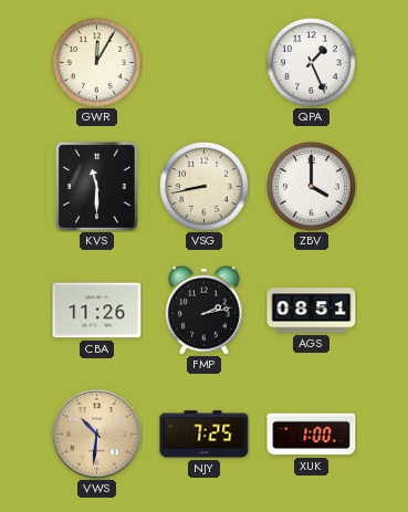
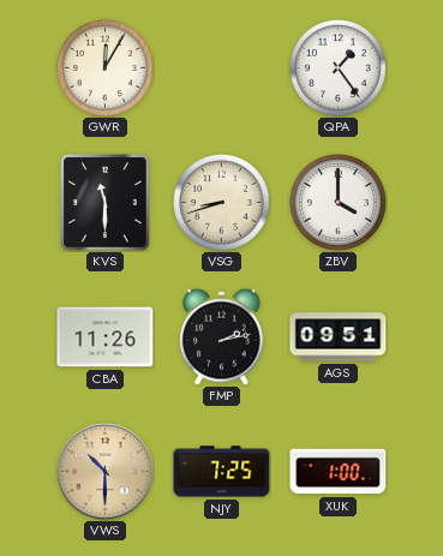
QPA: 1:26 -> 1:24
VSG: 8:43 -> 8:42
AGS: 08:51 -> 09:51
VWS: 10:31 -> 10:30
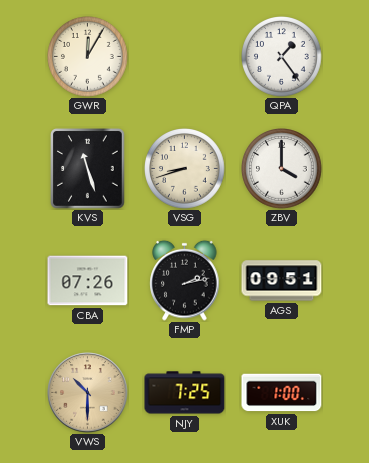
KVS: 11:30 -> 11:27
CBA: 11:26 -> 07:26
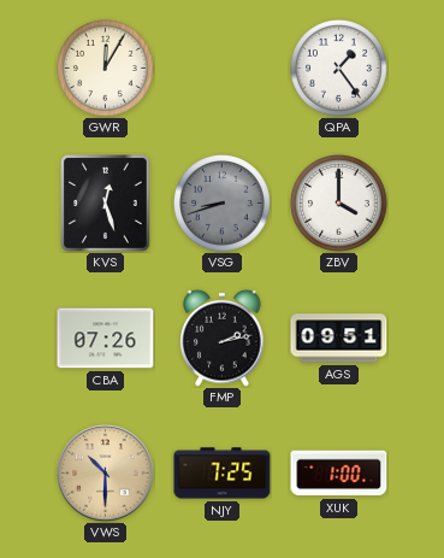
KVS: 11:27 -> 12:27
VSG dial: cream -> grey
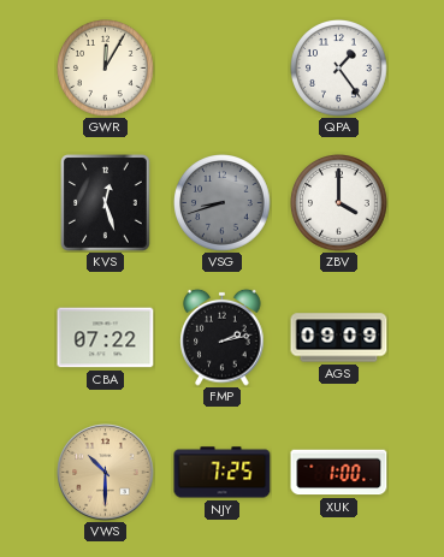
CBA: 07:26 -> 07:22
AGS: 09:51 -> 09:09
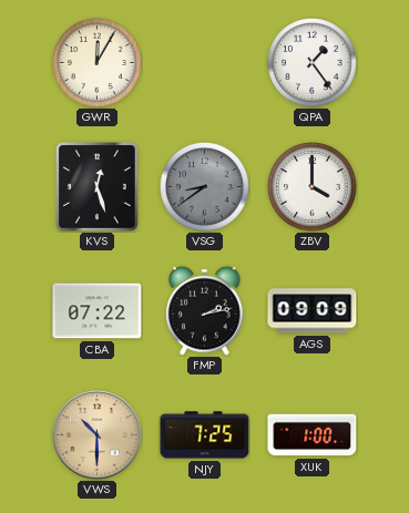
VSG: 8:42 -> 8:39
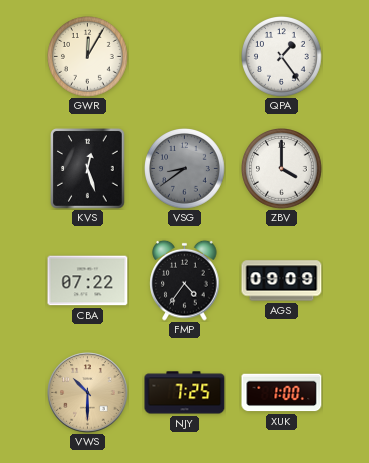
FMP: 2:13 -> 4:36
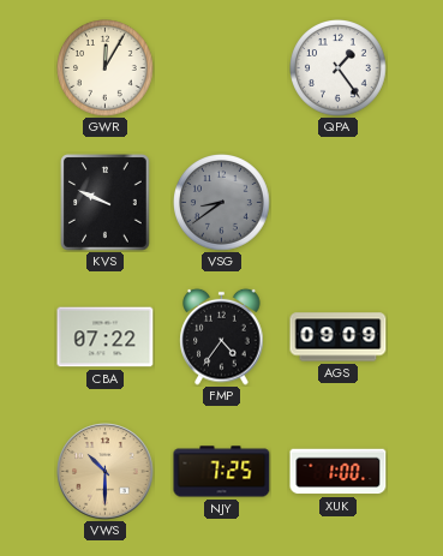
KVS: 12:27 -> 9:49
ZBV: 4:00 -> none
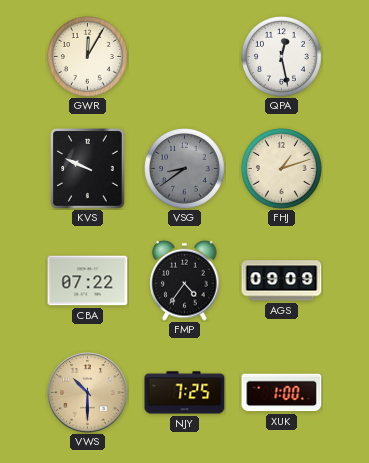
QPA: 1:24 -> 12:28
FHJ: none -> 1:12
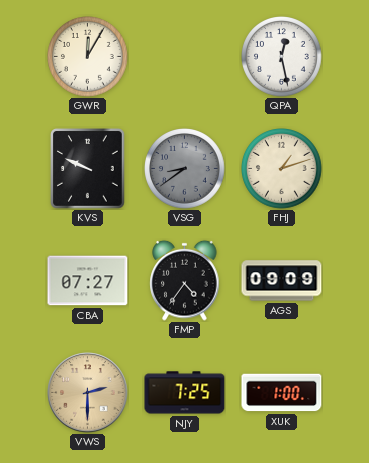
CBA: 07:22 -> 07:27
VWS: 10:30 -> 2:30
